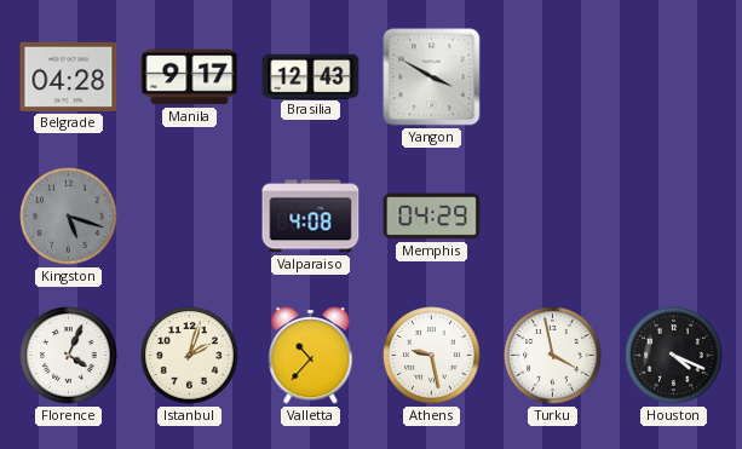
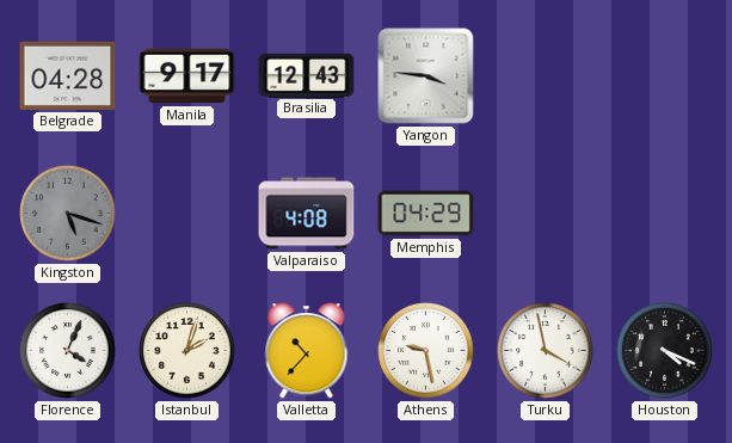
Yangon: 3:50 -> 3:46
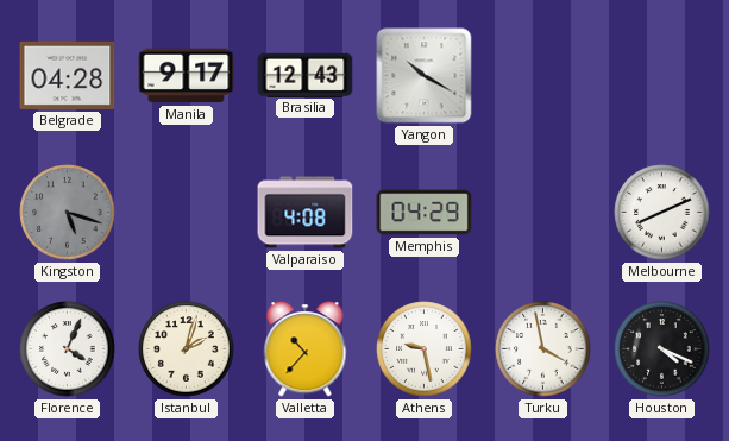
Yangon: 3:46 -> 10:20
Melbourne: none -> 8:11
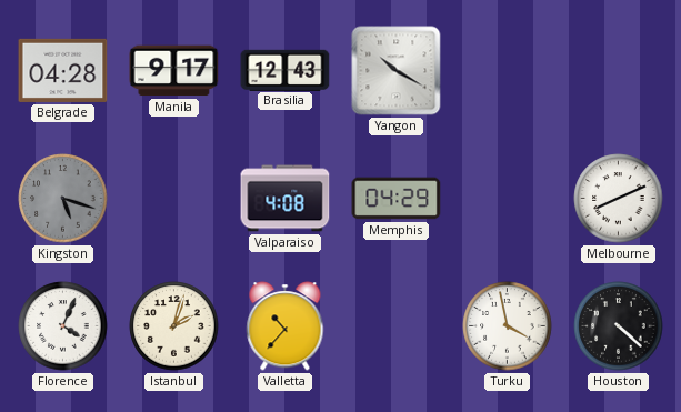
Athens: 9:28 -> none
Houston: 4:19 -> 4:22
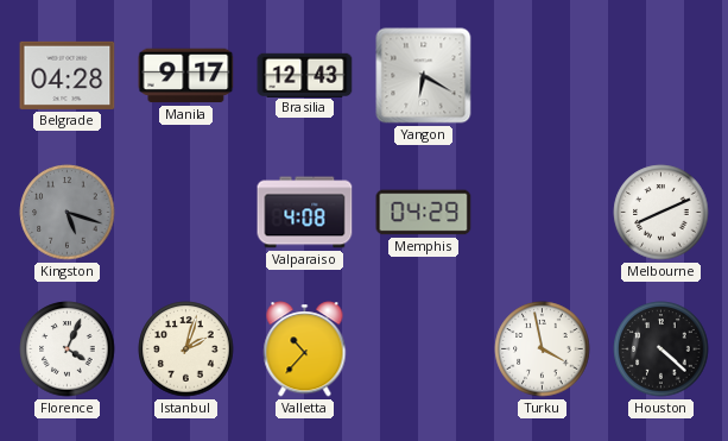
Yangon: 10:20 -> 6:20
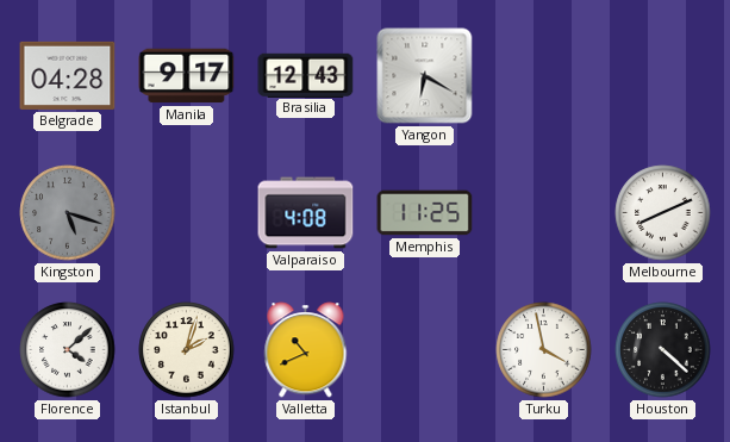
Memphis: 04:29 -> 11:25
Florence: 4:04 -> 4:08
Valletta: 10:37 -> 10:41
